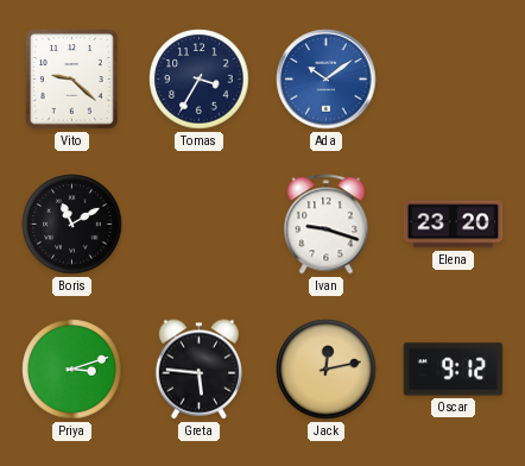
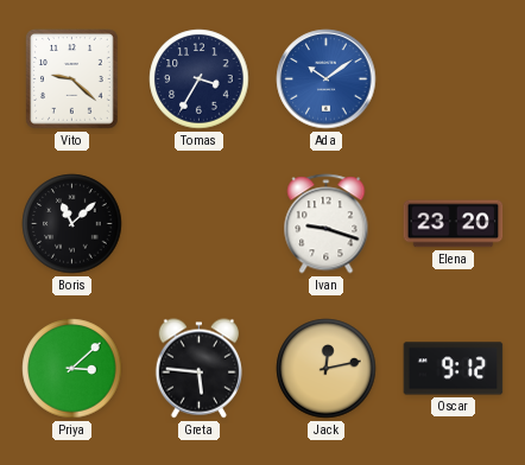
Boris: 11:10 -> 11:08
Priya: 3:12 -> 3:08
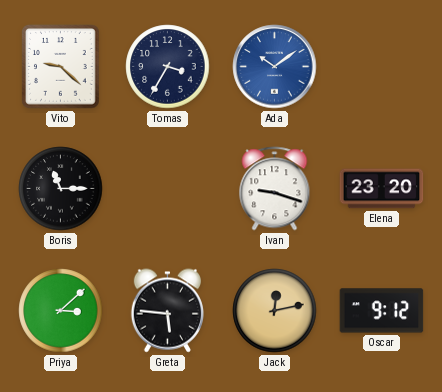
Boris: 11:08 -> 11:15
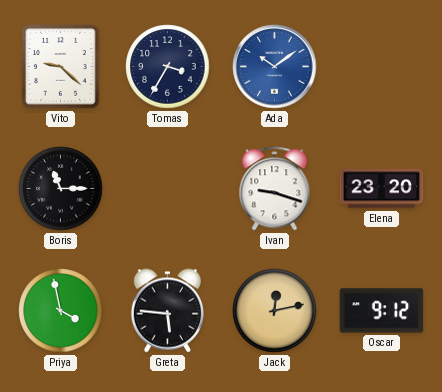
Priya: 3:08 -> 3:58
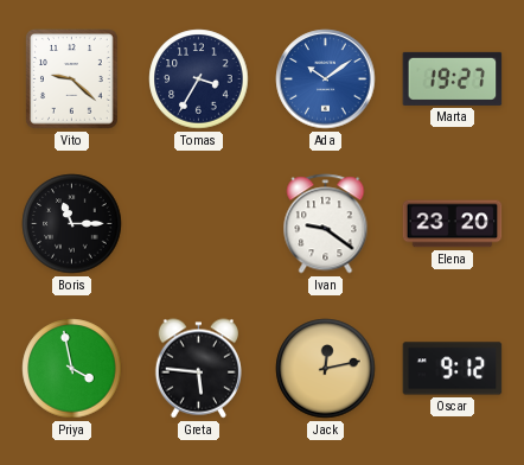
Marta: none -> 19:27
Ivan: 9:18 -> 9:21
